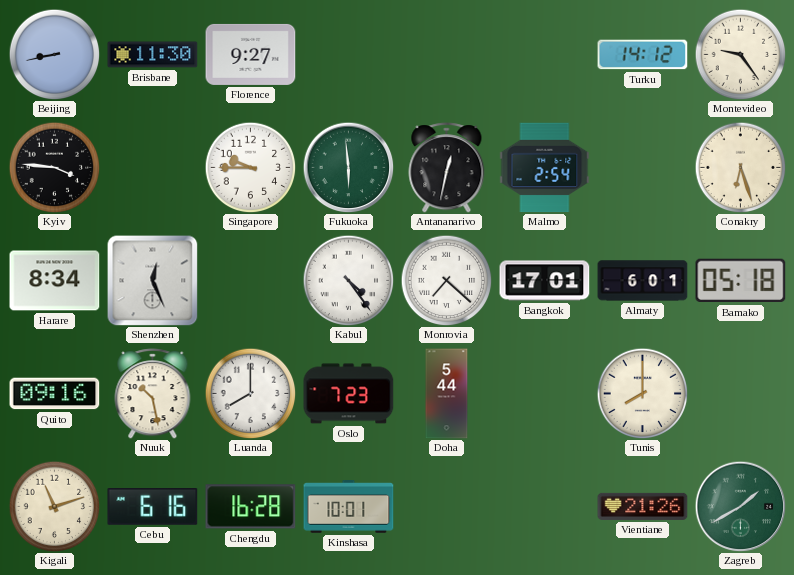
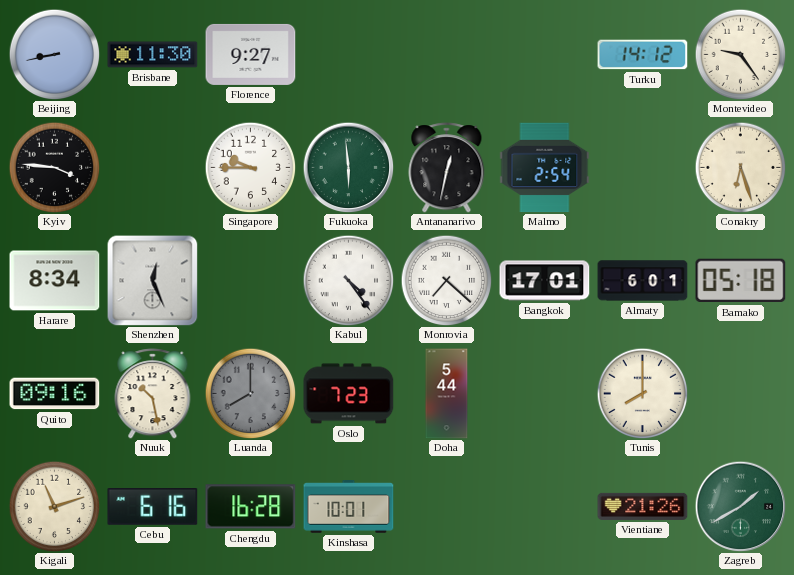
Luanda dial: white -> grey
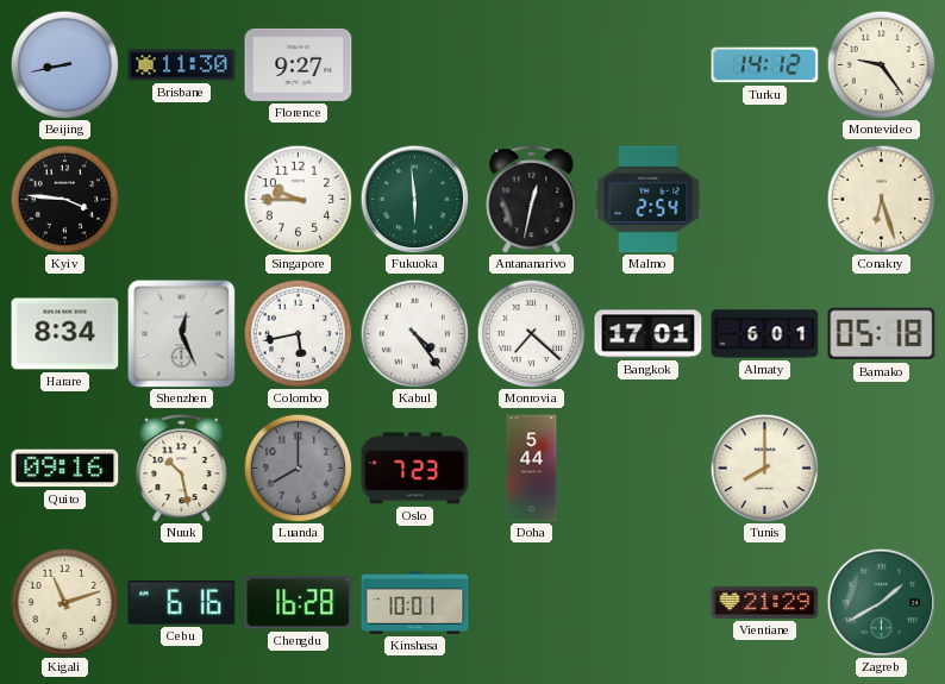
Colombo: none -> 5:43
Vientiane: 21:26 -> 21:29
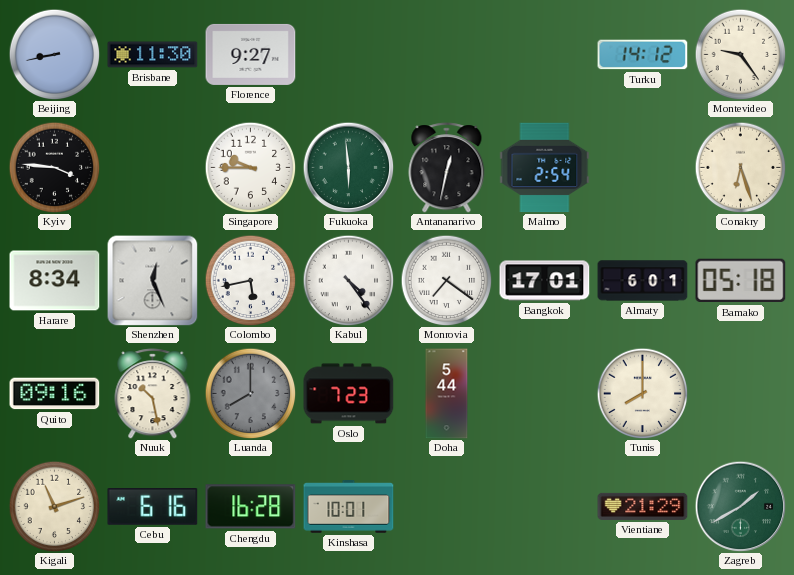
Monrovia: 7:22 -> 7:21
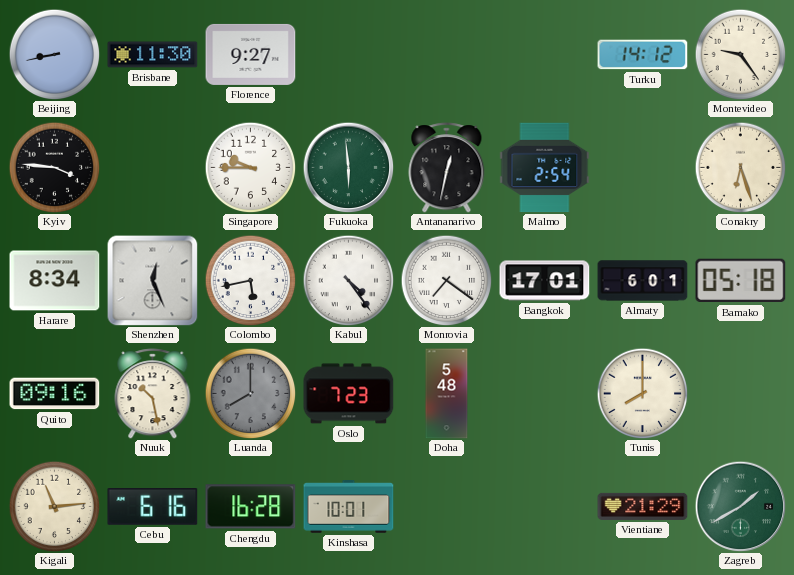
Doha: 5:44 -> 5:48
Kigali: 11:12 -> 11:14
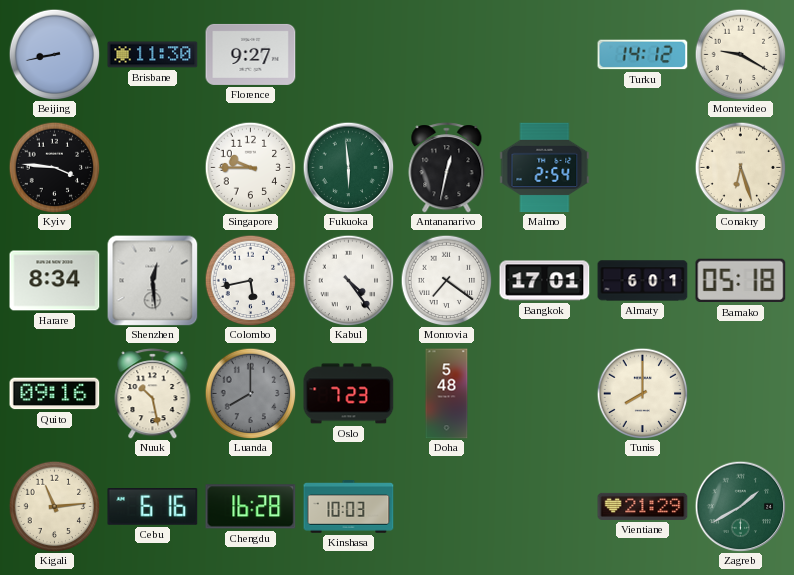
Montevideo: 9:24 -> 9:20
Shenzhen: 12:26 -> 12:29
Kinshasa: 10:01 -> 10:03
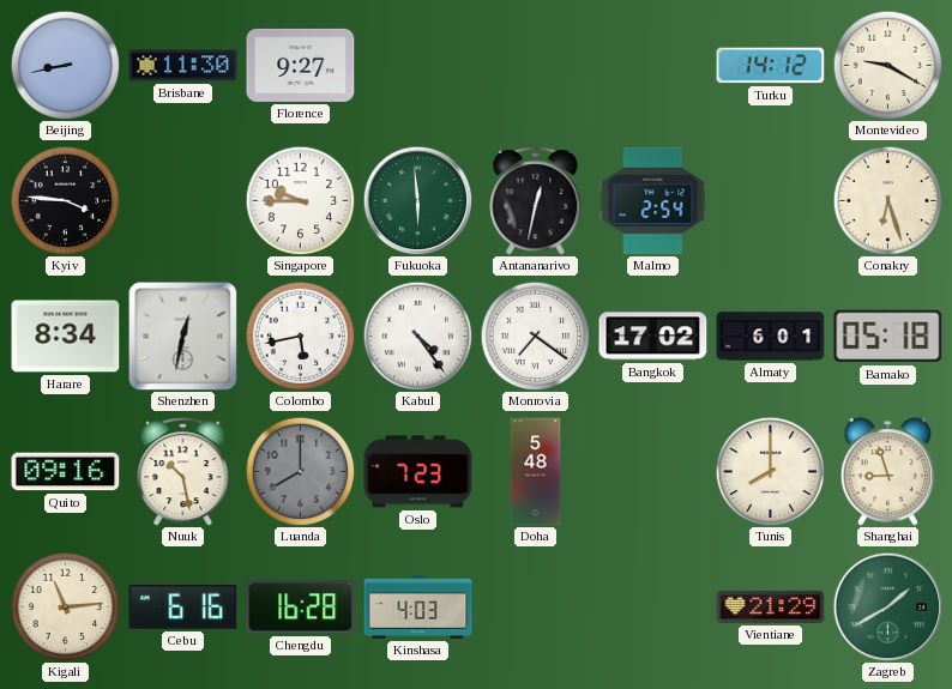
Shenzhen: 12:29 -> 12:32
Bangkok: 17:01 -> 17:02
Shanghai: none -> 8:57
Kinshasa: 10:03 -> 4:03
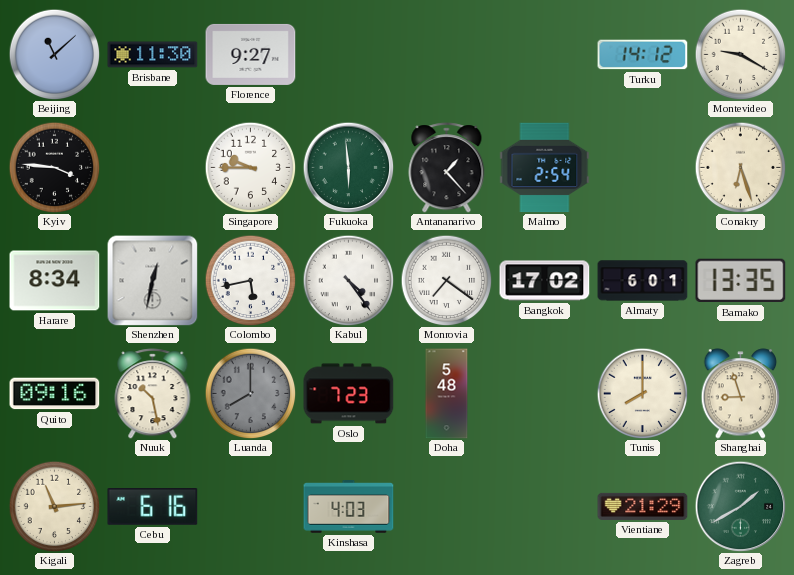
Beijing: 8:43 -> 11:08
Antananarivo: 12:32 -> 1:23
Bamako: 05:18 -> 13:35
Chengdu: 16:28 -> none
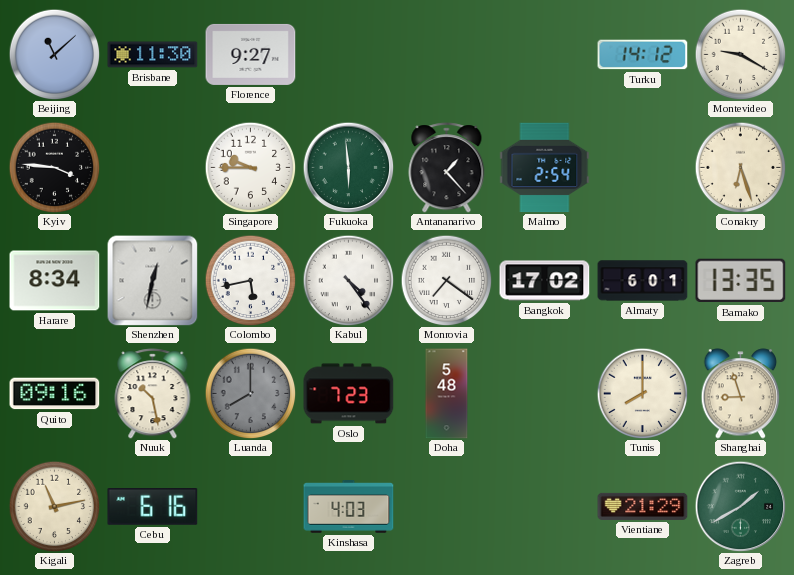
Kigali: 11:14 -> 11:13
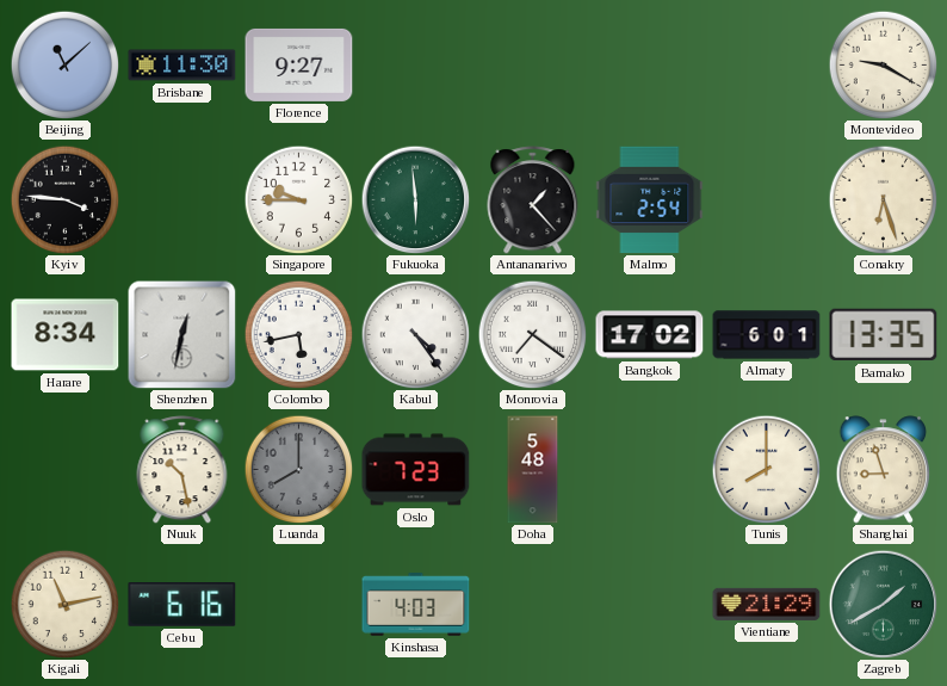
Turku: 14:12 -> none
Quito: 09:16 -> none
